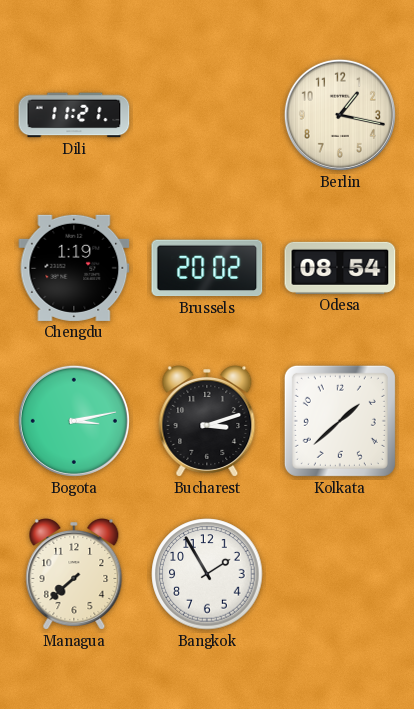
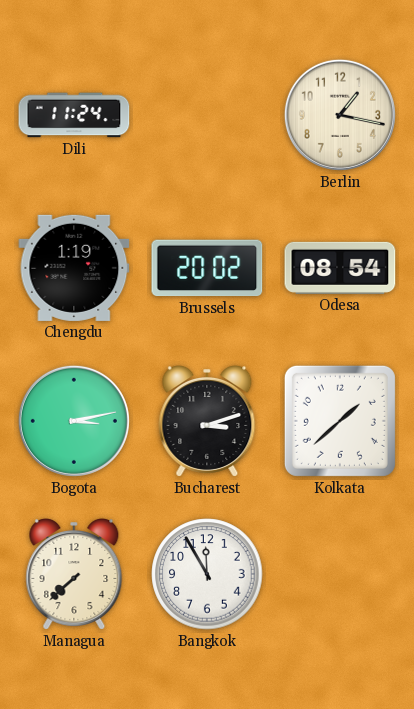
Dili: 11:21 -> 11:24
Bangkok: 1:55 -> 11:55
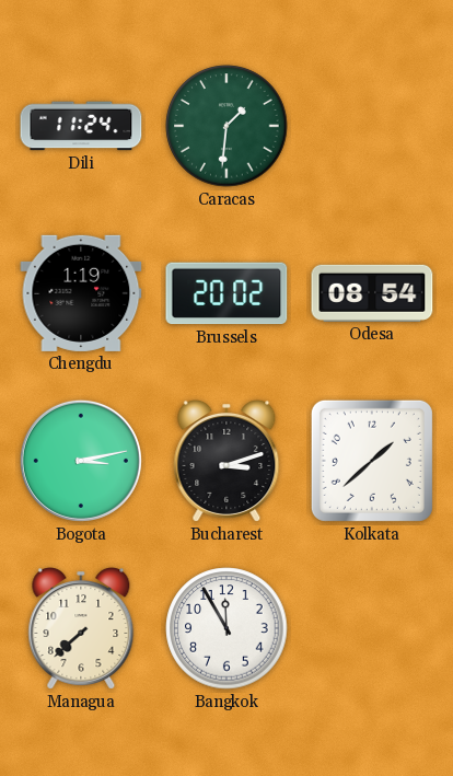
Caracas: none -> 1:31
Berlin: 1:17 -> none
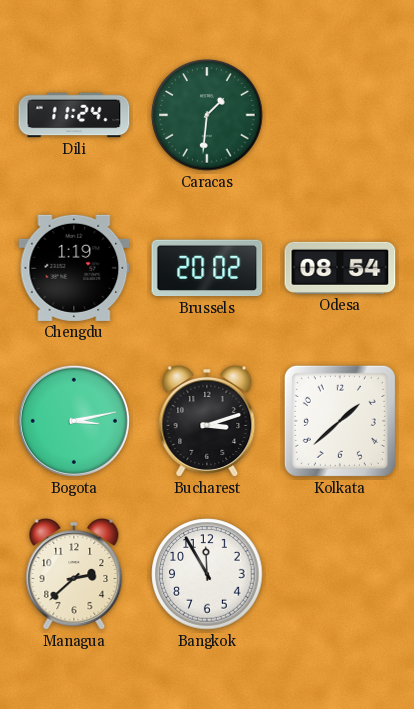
Managua: 7:38 -> 2:38
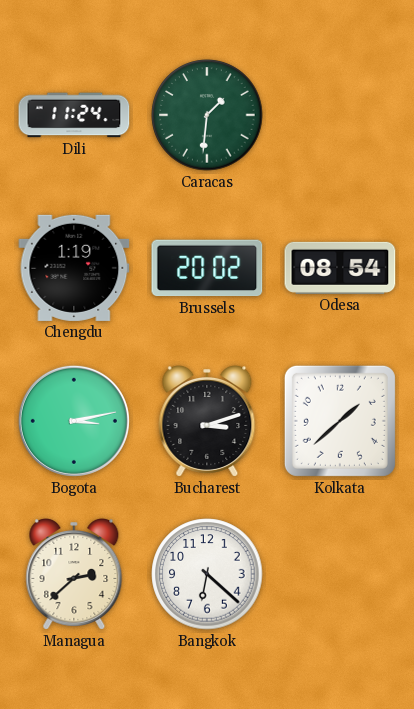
Bangkok: 11:55 -> 6:22
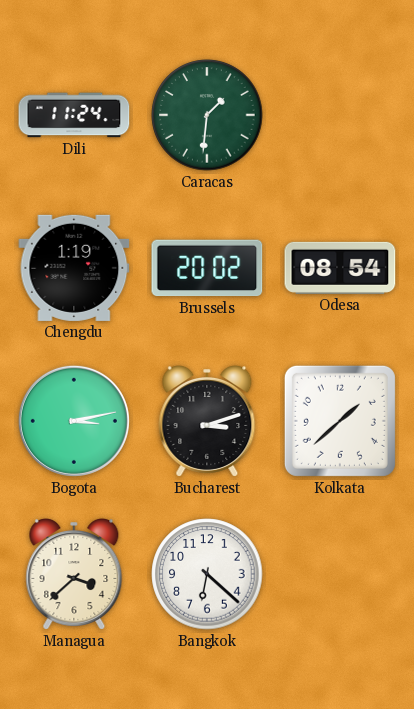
Managua: 2:38 -> 3:38
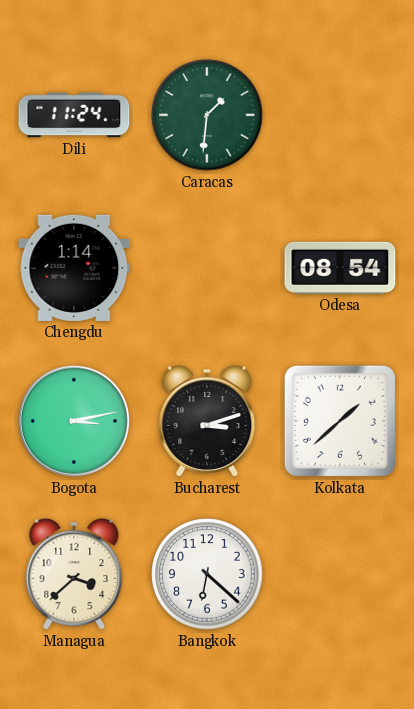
Chengdu: 1:19 -> 1:14
Brussels: 20:02 -> none
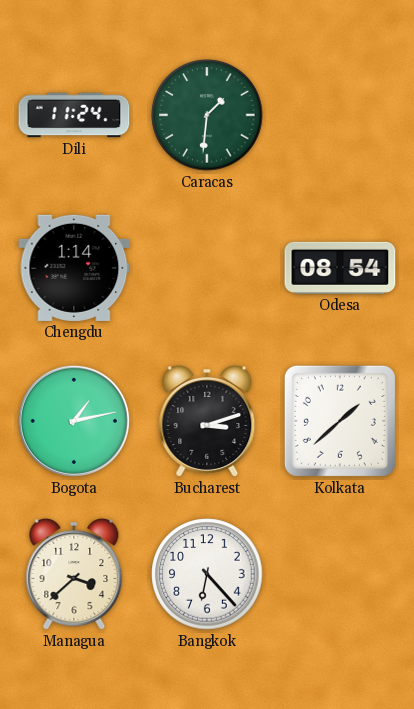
Bogota: 3:13 -> 1:13
Bangkok: 6:22 -> 6:23
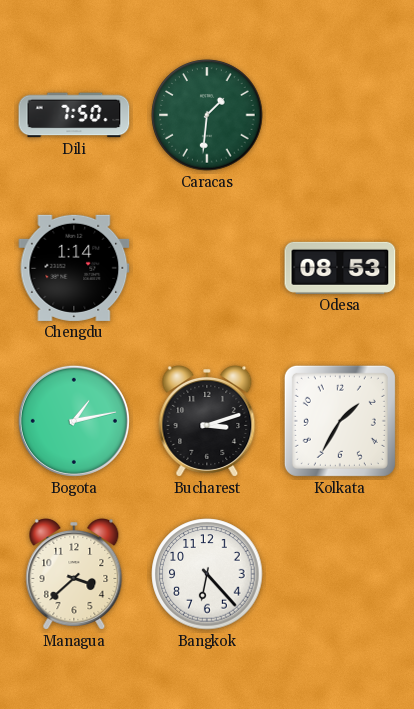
Dili: 11:24 -> 7:50
Odesa: 08:54 -> 08:53
Kolkata: 1:38 -> 1:35
